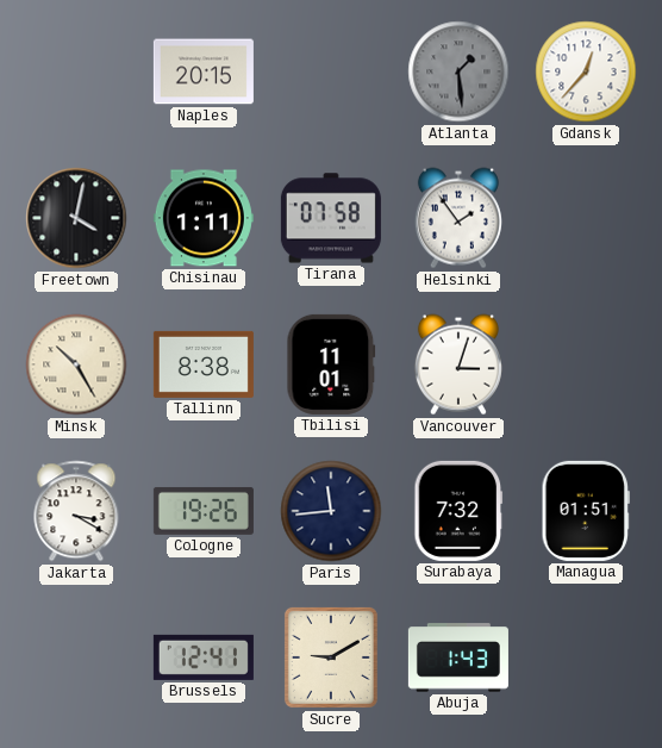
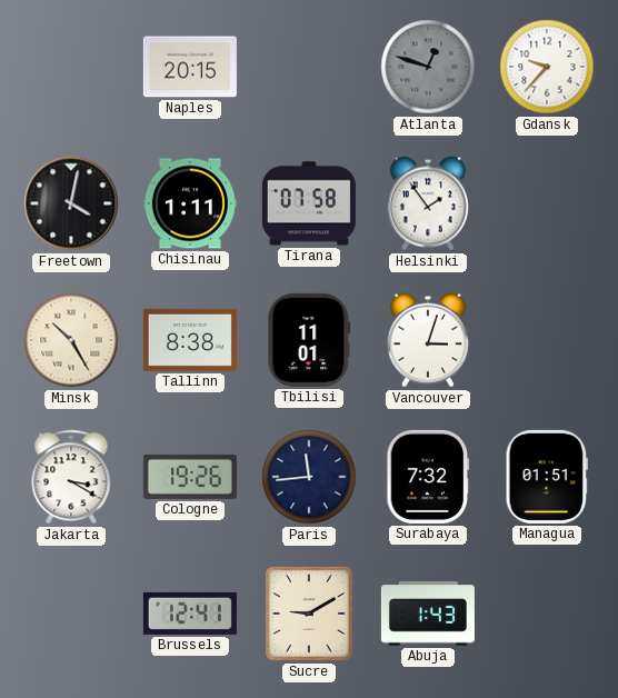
Atlanta: 1:29 -> 12:48
Gdansk: 12:37 -> 9:37
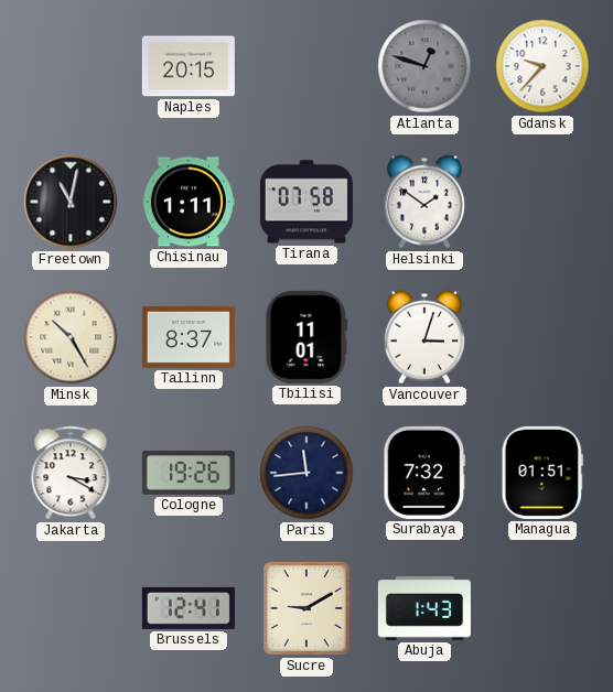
Freetown: 4:02 -> 11:02
Helsinki: 1:54 -> 1:51
Tallinn: 8:38 -> 8:37
